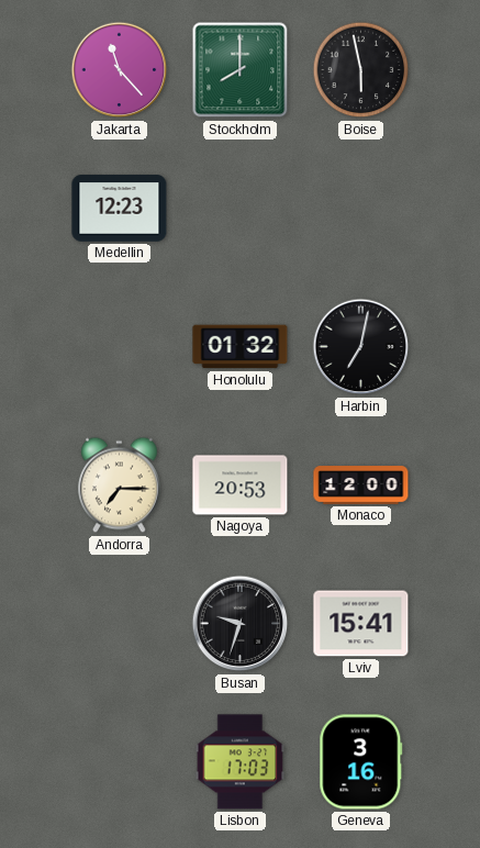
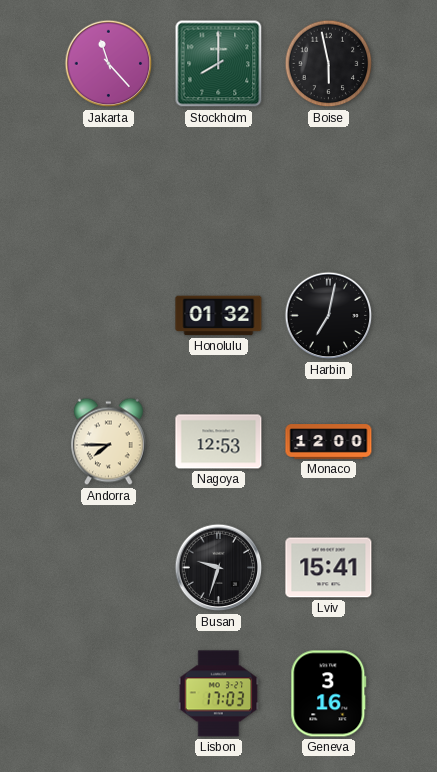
Medellin: 12:23 -> none
Andorra: 7:15 -> 7:45
Nagoya: 20:53 -> 12:53
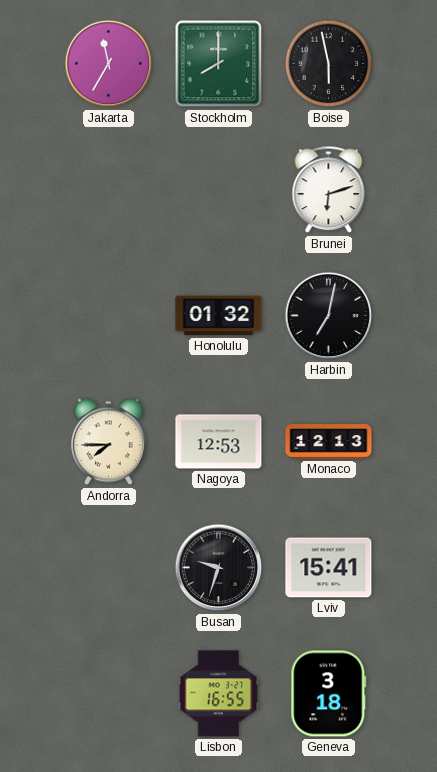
Jakarta: 11:23 -> 11:35
Brunei: none -> 6:12
Monaco: 12:00 -> 12:13
Lisbon: 17:03 -> 16:55
Geneva: 3:16 -> 3:18
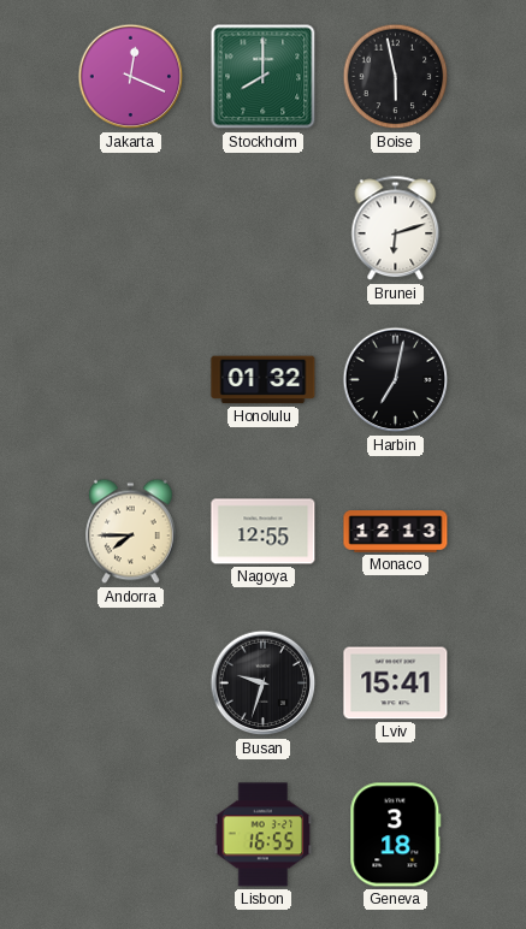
Jakarta: 11:35 -> 12:19
Nagoya: 12:53 -> 12:55
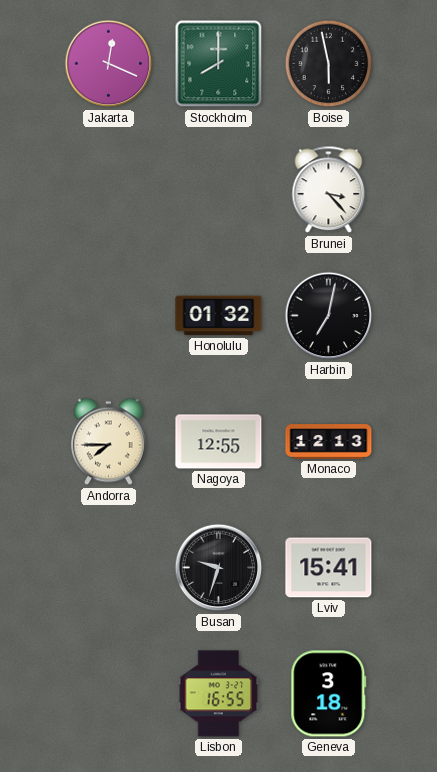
Brunei: 6:12 -> 3:23
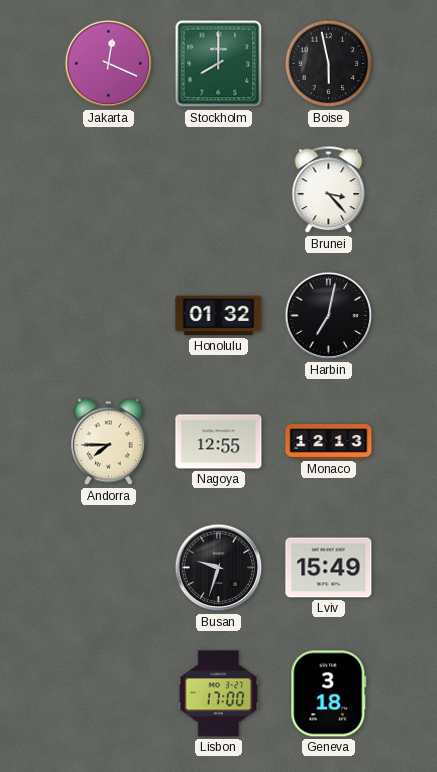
Lviv: 15:41 -> 15:49
Lisbon: 16:55 -> 17:00
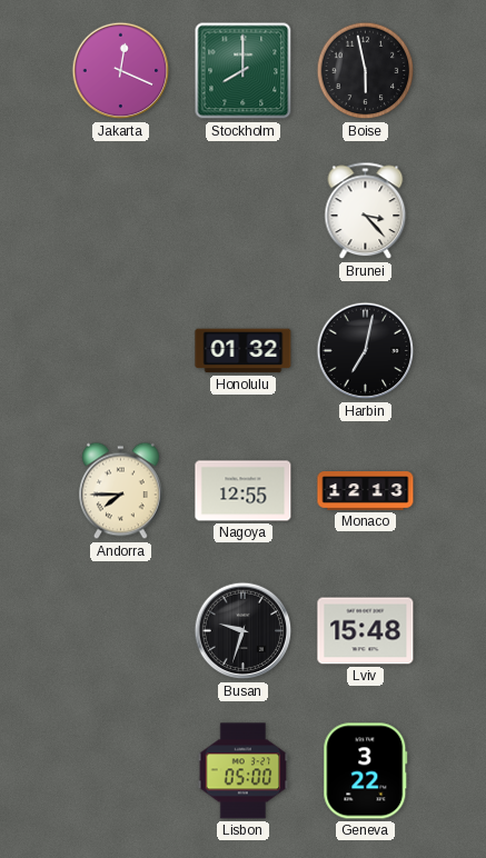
Lviv: 15:49 -> 15:48
Lisbon: 17:00 -> 05:00
Geneva: 3:18 -> 3:22
